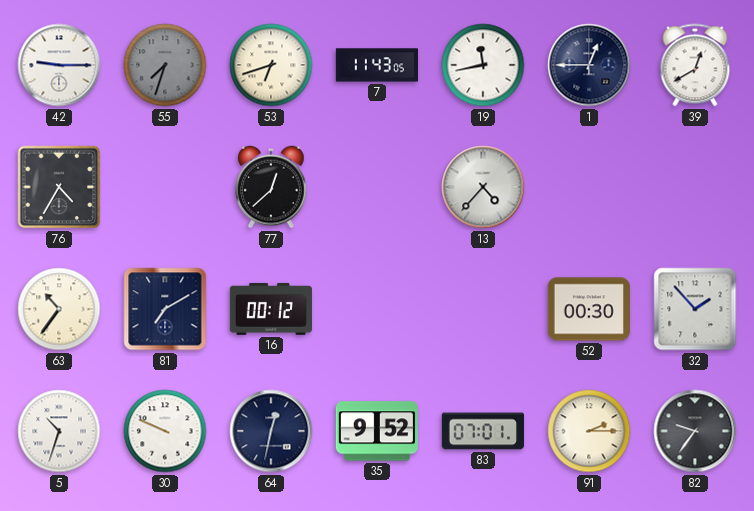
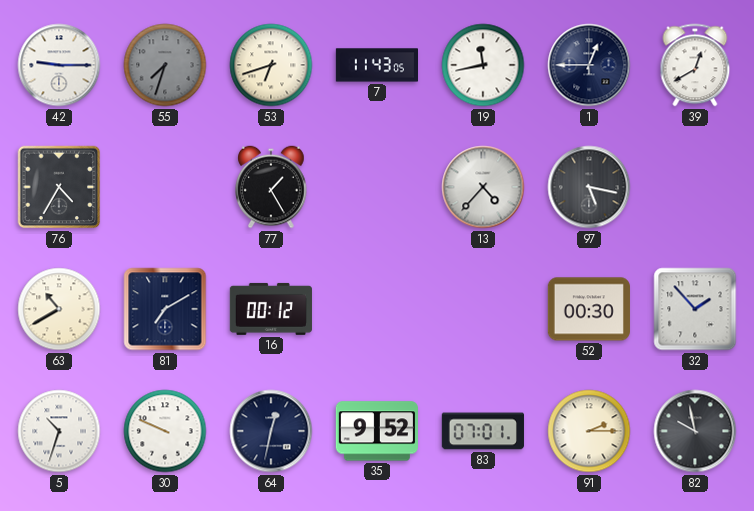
77: 12:38 -> 1:25
97: none -> 5:17
63: 10:36 -> 10:40
82: 9:36 -> 9:58
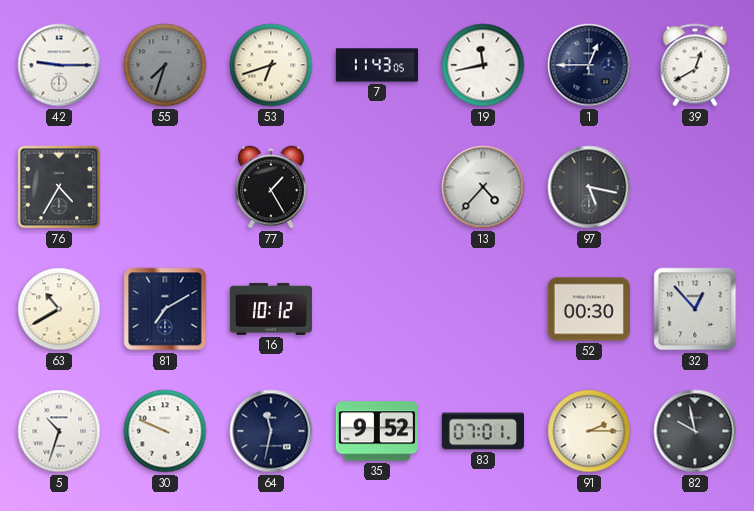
16: 00:12 -> 10:12
32: 1:53 -> 12:53
64: 12:32 -> 11:32
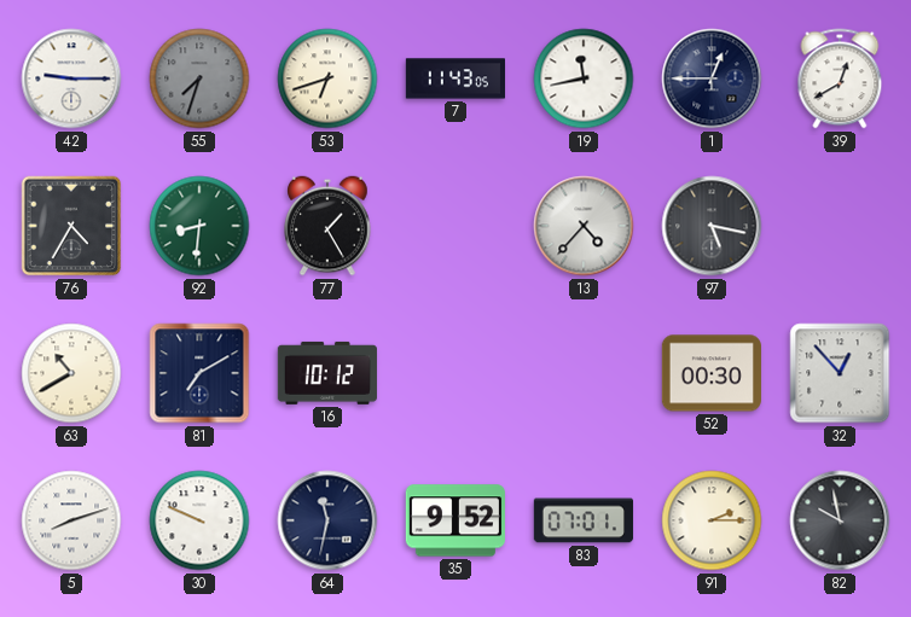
92: none -> 8:31
5: 10:33 -> 8:12
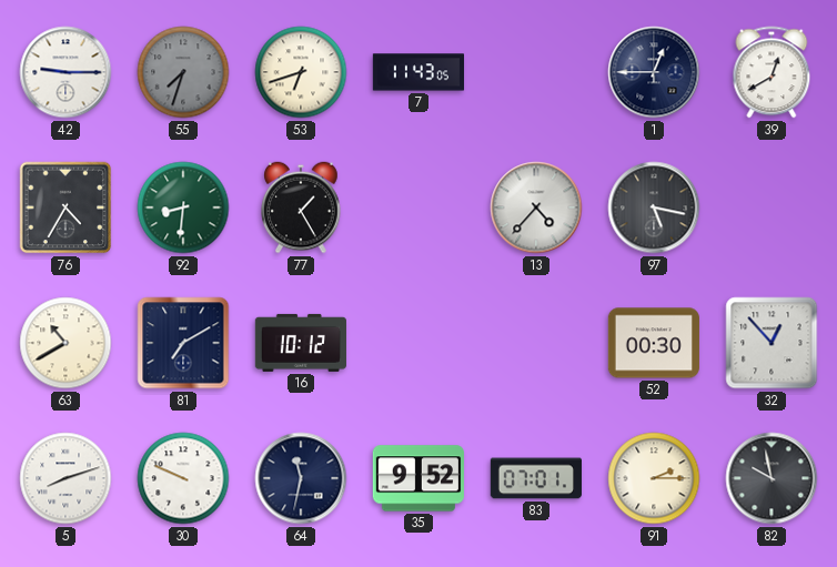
19: 11:43 -> none
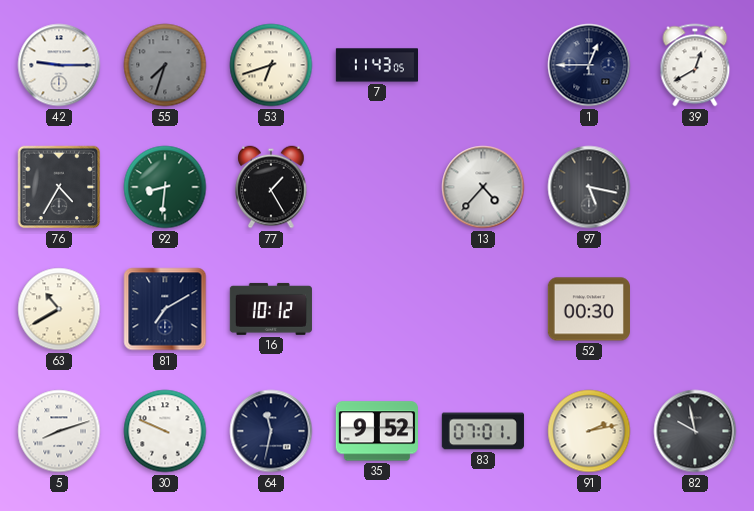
32: 12:53 -> none
91: 2:15 -> 2:13
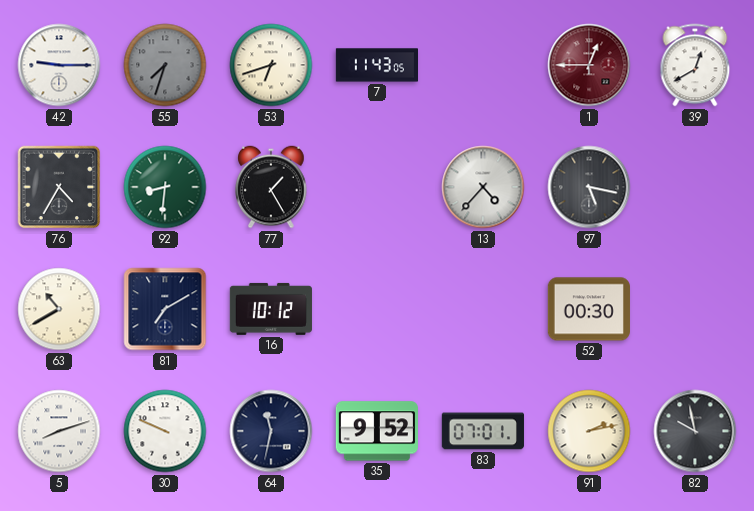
1 dial: navy -> burgundy
